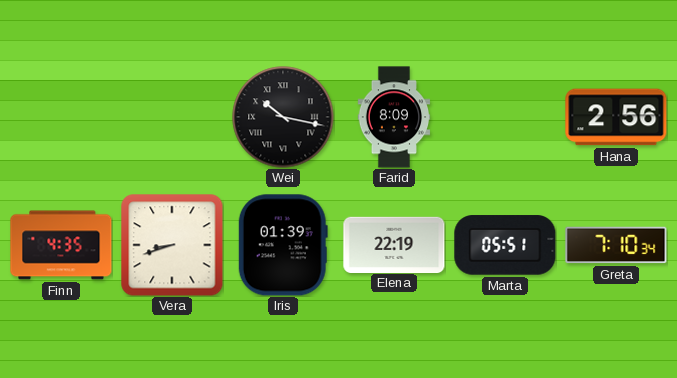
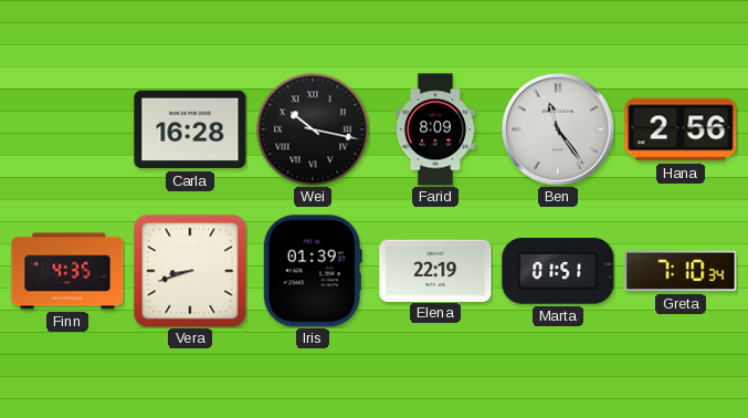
Carla: none -> 16:28
Ben: none -> 11:24
Marta: 05:51 -> 01:51
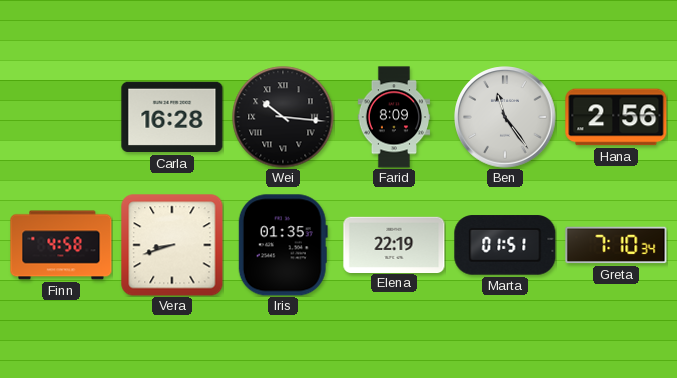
Wei: 10:17 -> 10:16
Finn: 4:35 -> 4:58
Iris: 01:39 -> 01:35
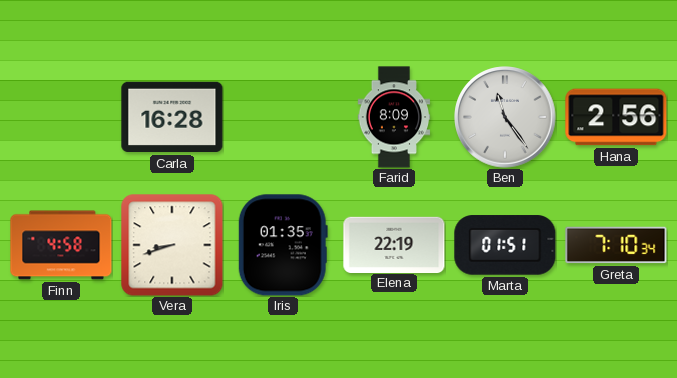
Wei: 10:16 -> none
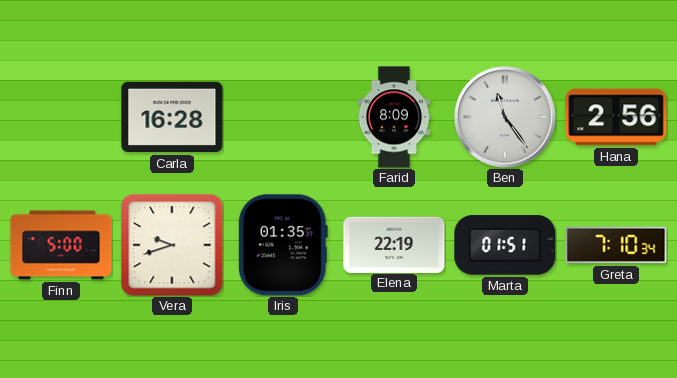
Finn: 4:58 -> 5:00
Vera: 8:42 -> 9:42
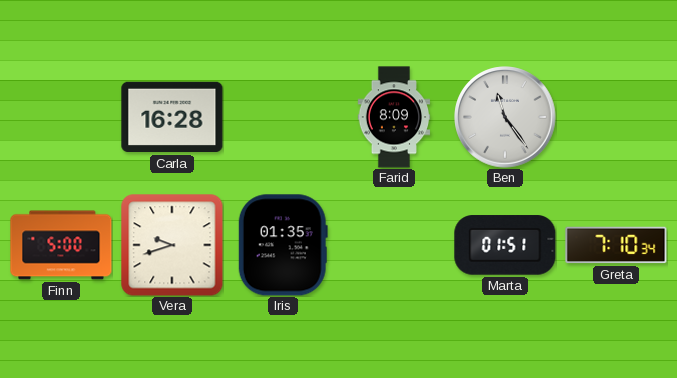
Hana: 2:56 -> none
Elena: 22:19 -> none
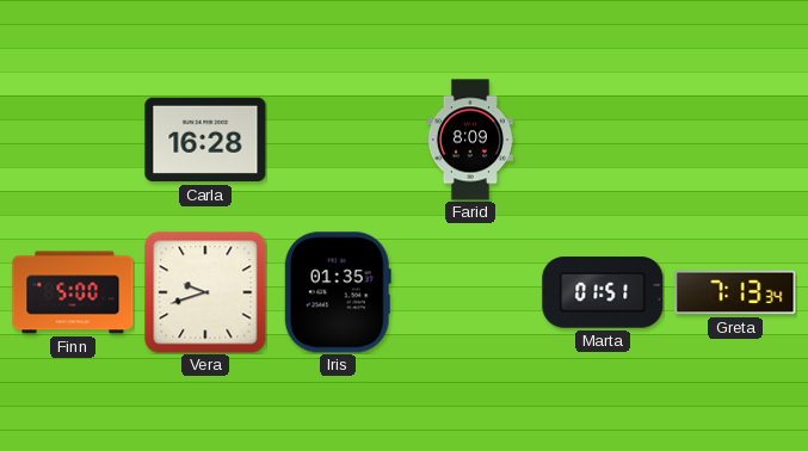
Ben: 11:24 -> none
Greta: 7:10 -> 7:13
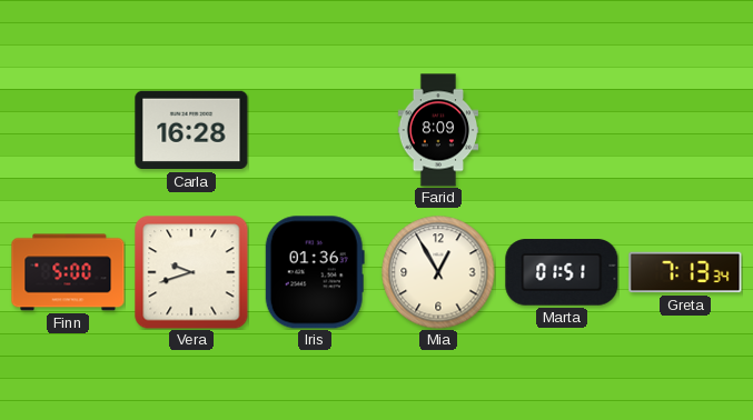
Iris: 01:35 -> 01:36
Mia: none -> 12:55
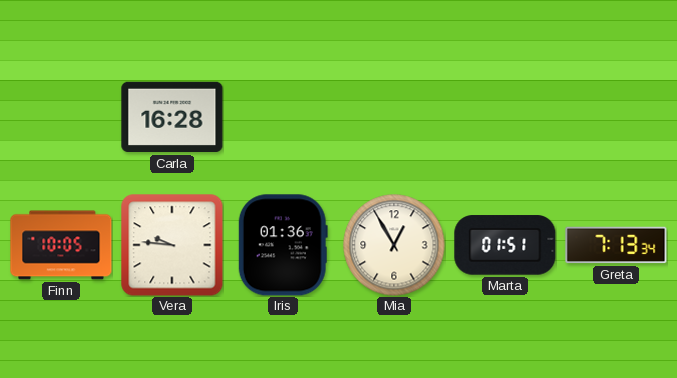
Farid: 8:09 -> none
Finn: 5:00 -> 10:05
Vera: 9:42 -> 9:46
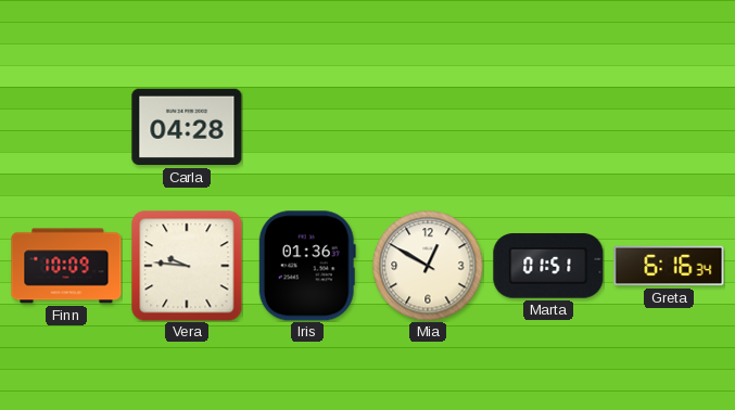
Carla: 16:28 -> 04:28
Finn: 10:05 -> 10:09
Mia: 12:55 -> 12:50
Greta: 7:13 -> 6:16
